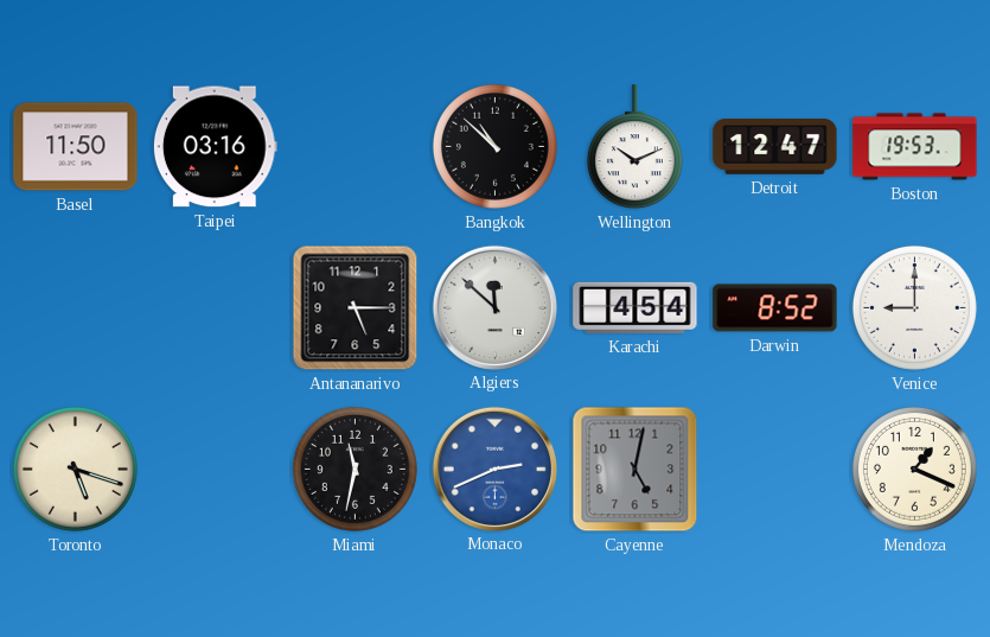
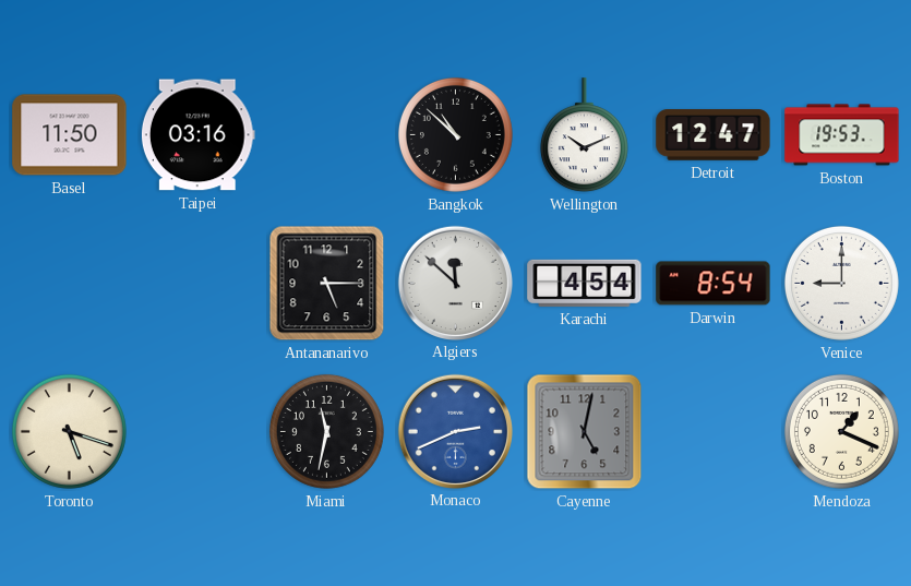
Darwin: 8:52 -> 8:54
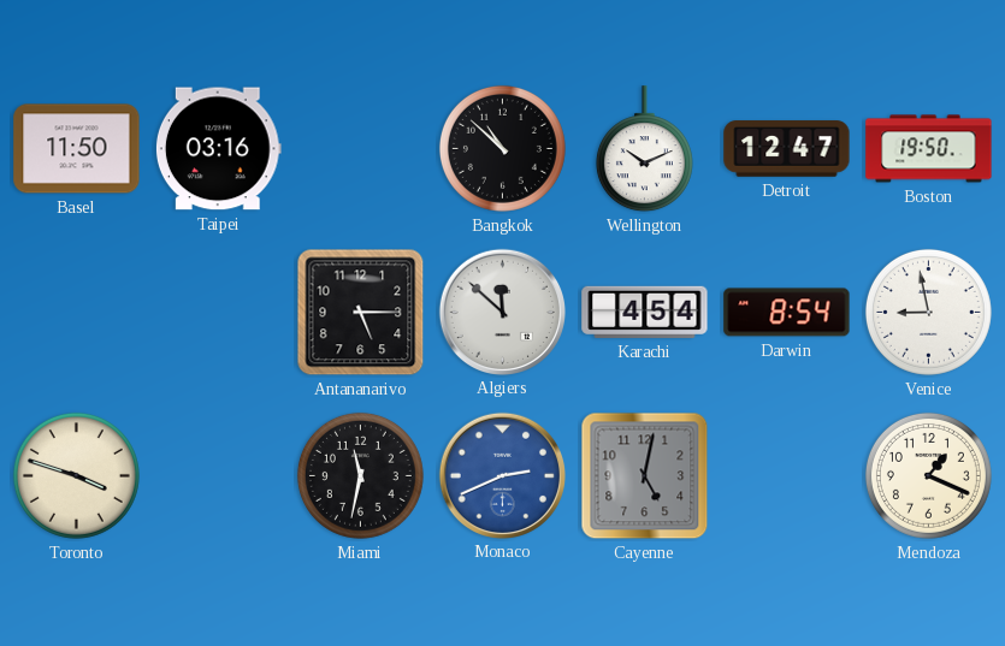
Boston: 19:53 -> 19:50
Venice: 9:00 -> 8:58
Toronto: 5:18 -> 3:48
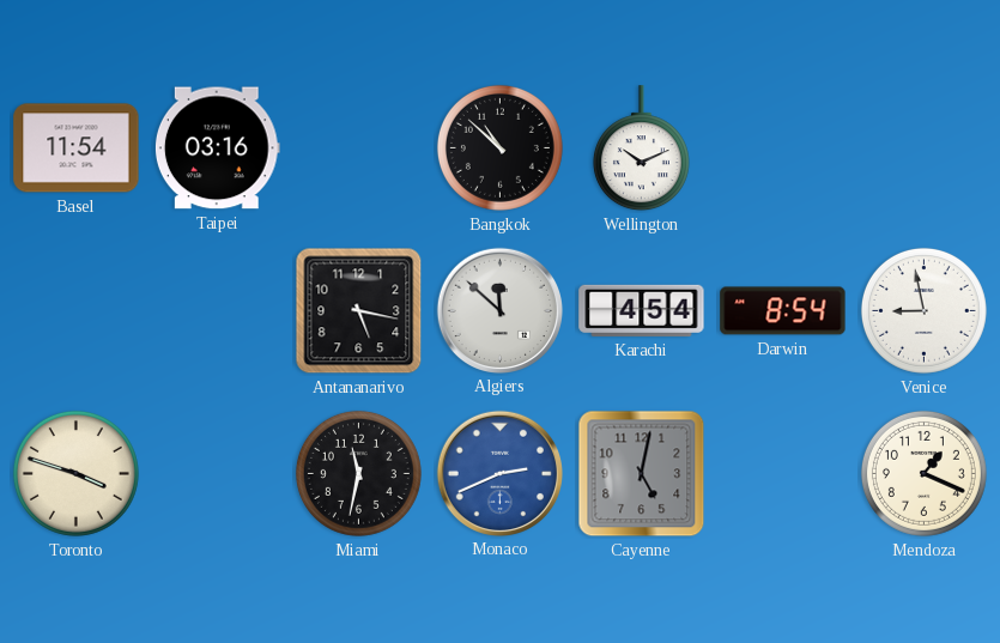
Basel: 11:50 -> 11:54
Detroit: 12:47 -> none
Boston: 19:50 -> none
Antananarivo: 5:15 -> 5:17
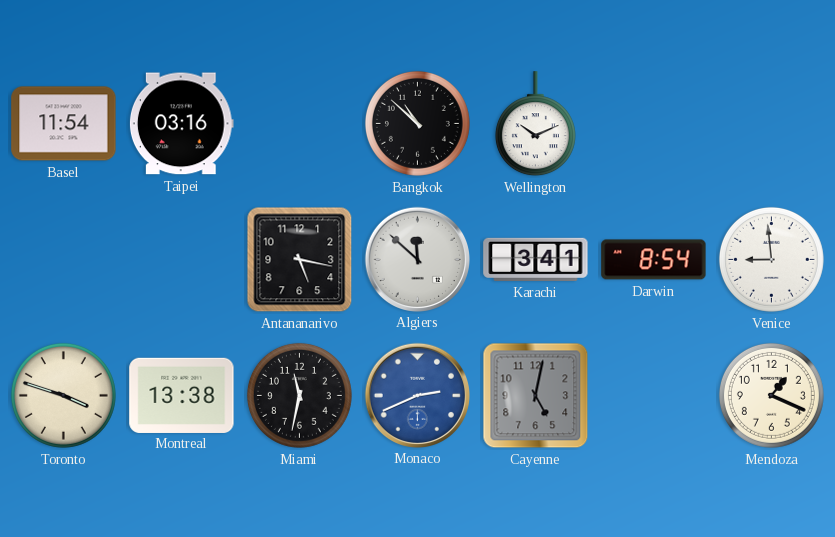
Karachi: 4:54 -> 3:41
Venice: 8:58 -> 8:59
Montreal: none -> 13:38
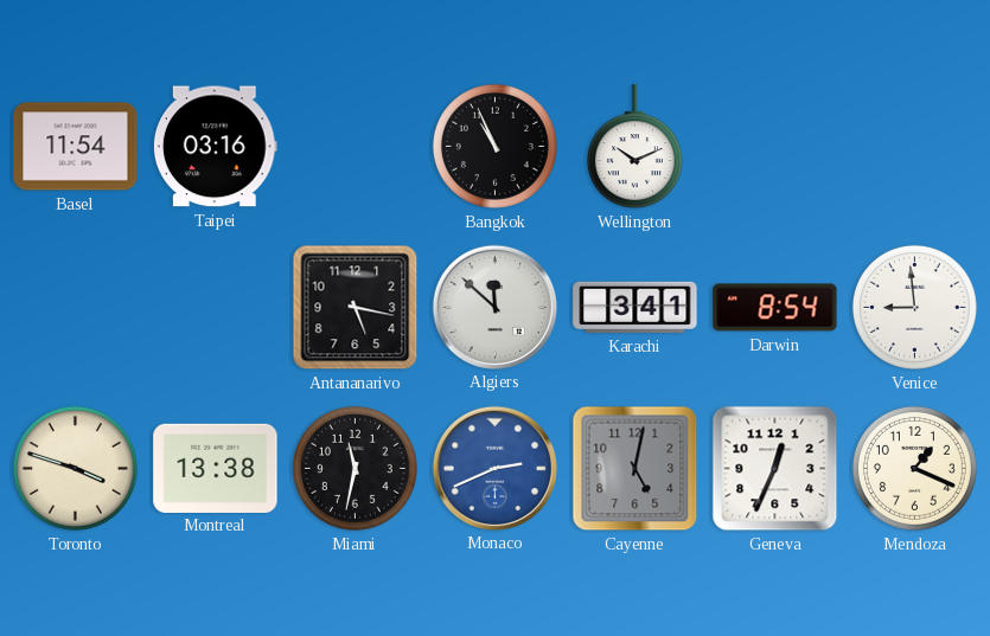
Bangkok: 10:52 -> 10:56
Geneva: none -> 12:34
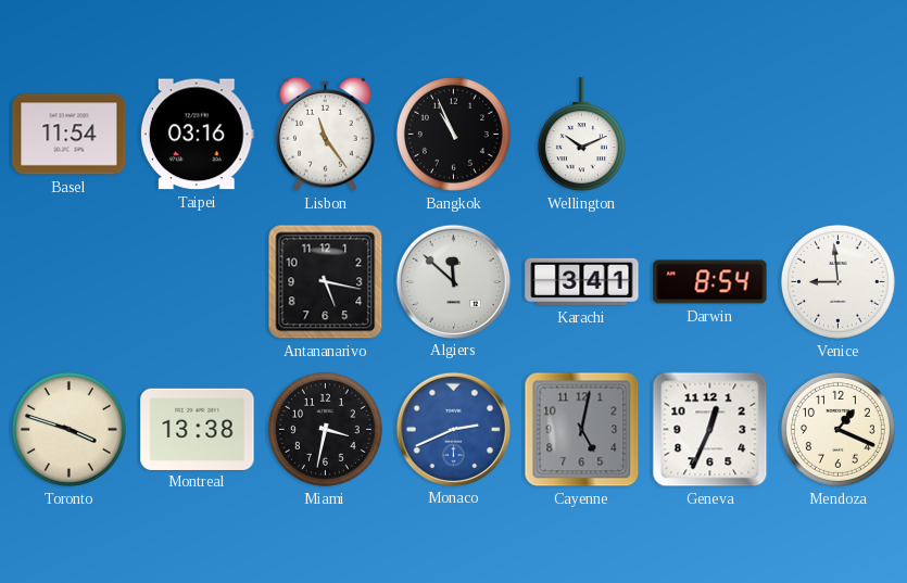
Lisbon: none -> 11:24
Miami: 11:32 -> 3:32
